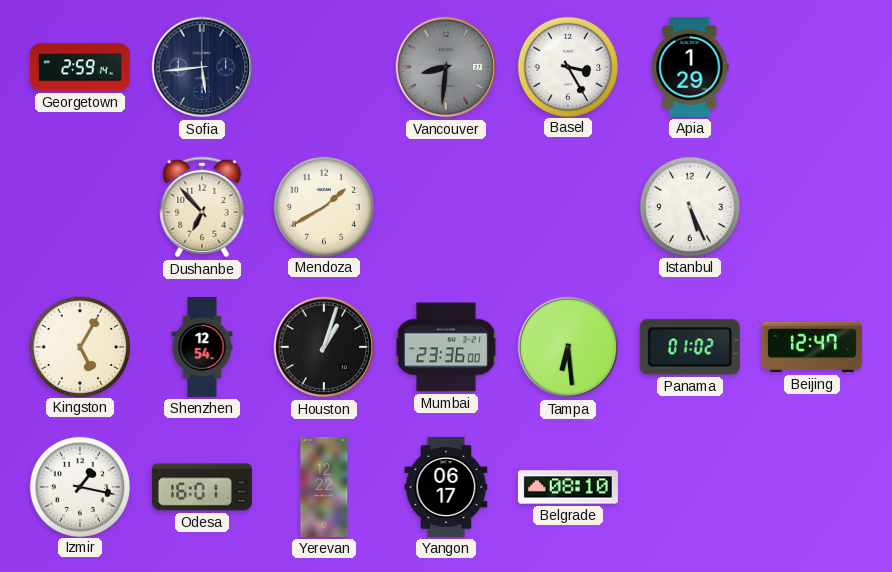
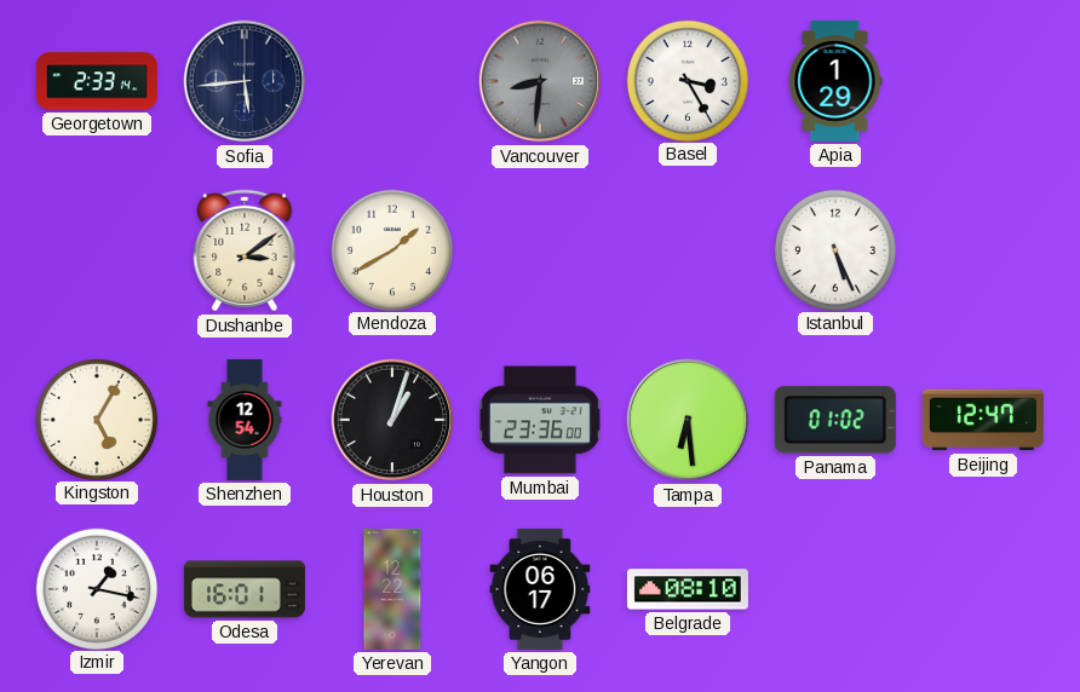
Georgetown: 2:59 -> 2:33
Dushanbe: 6:53 -> 3:09
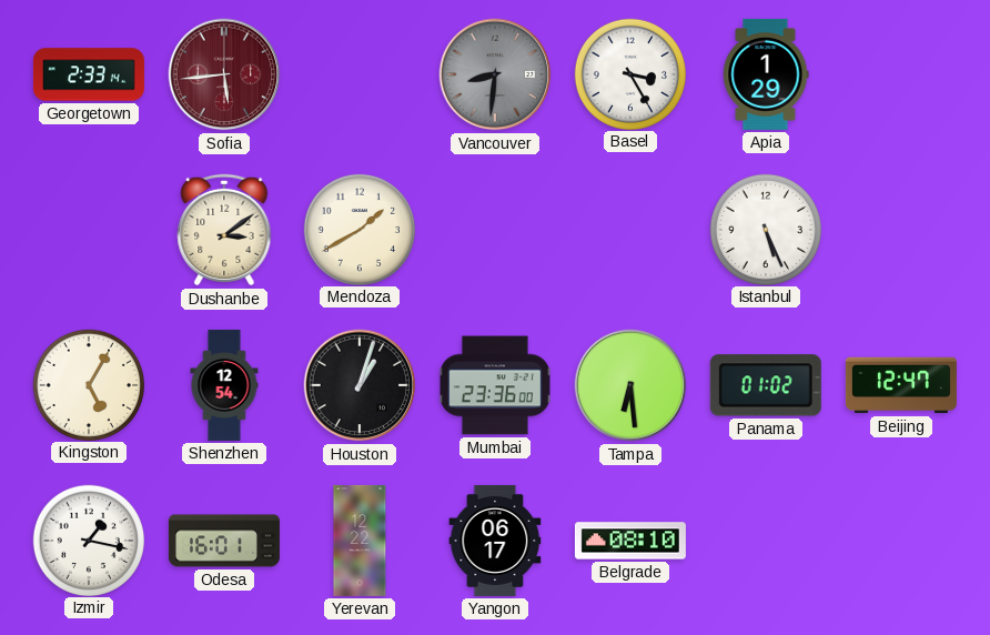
Sofia dial: navy -> burgundy
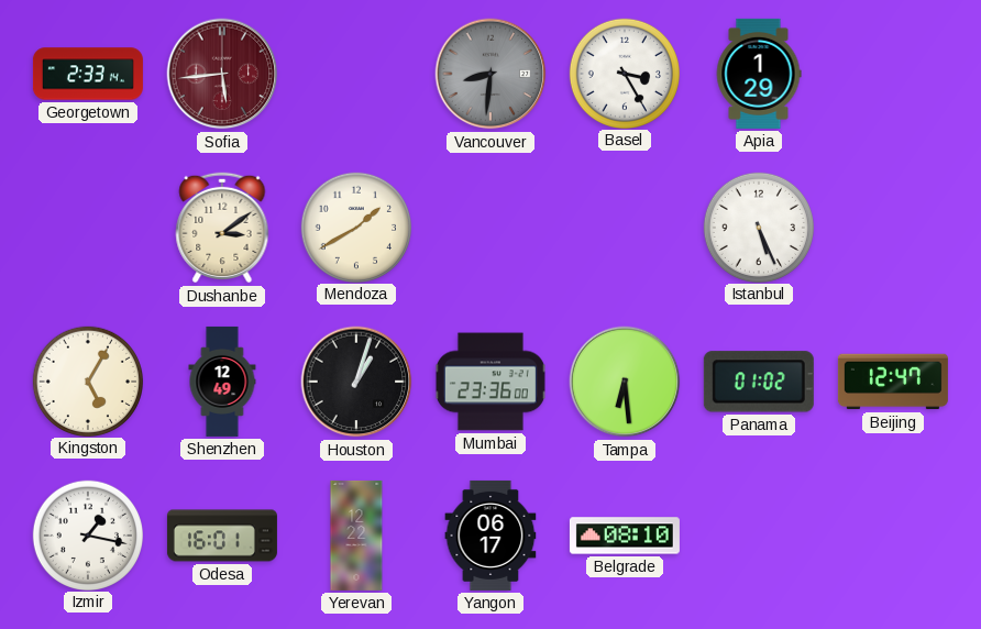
Shenzhen: 12:54 -> 12:49
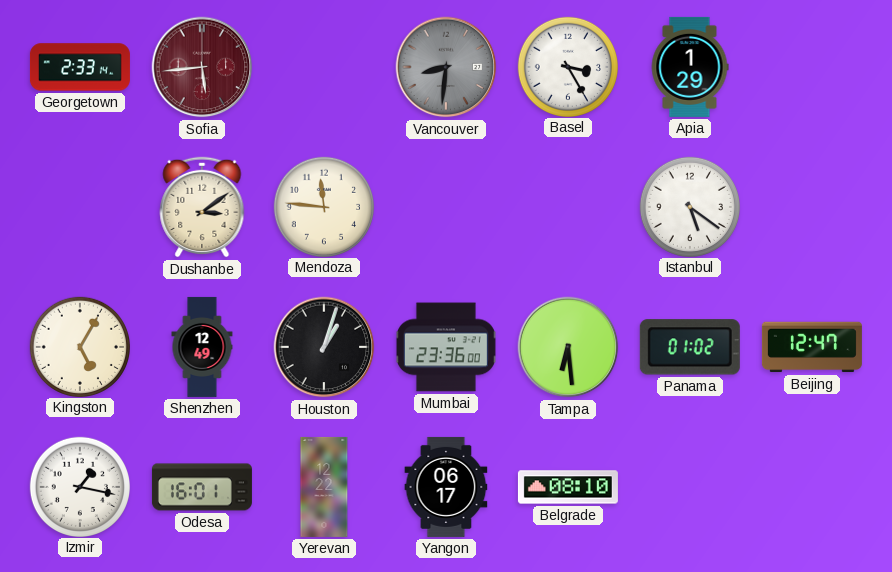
Mendoza: 1:40 -> 11:46
Istanbul: 5:26 -> 5:21
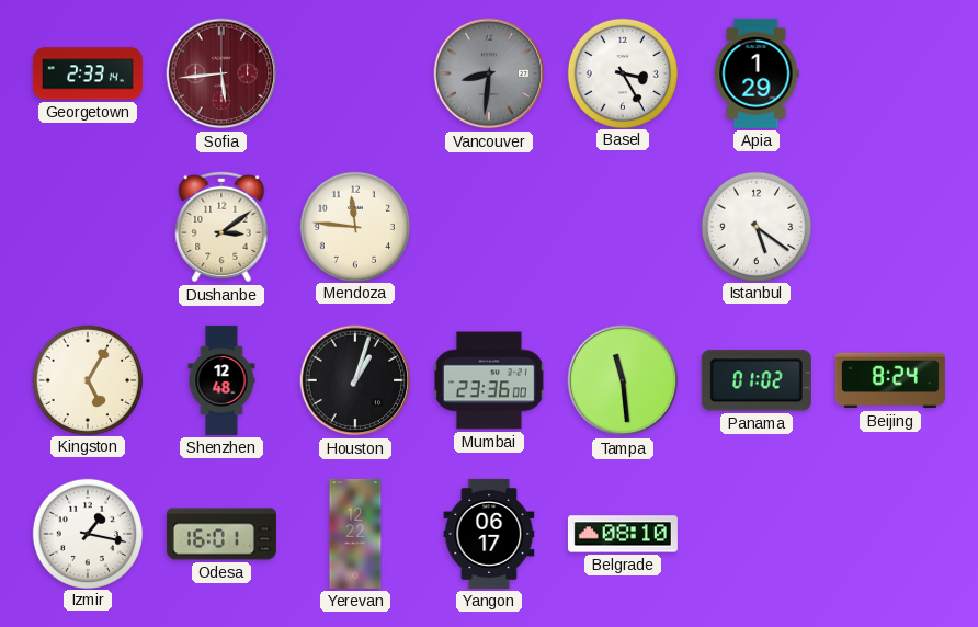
Shenzhen: 12:49 -> 12:48
Tampa: 6:29 -> 11:29
Beijing: 12:47 -> 8:24
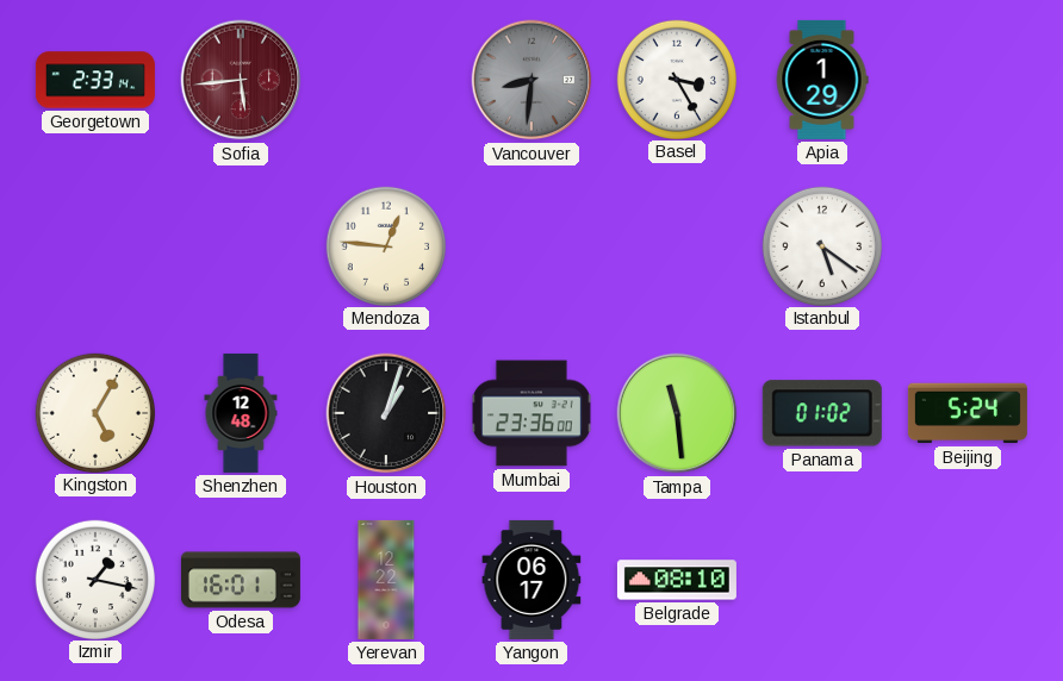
Dushanbe: 3:09 -> none
Mendoza: 11:46 -> 12:46
Beijing: 8:24 -> 5:24
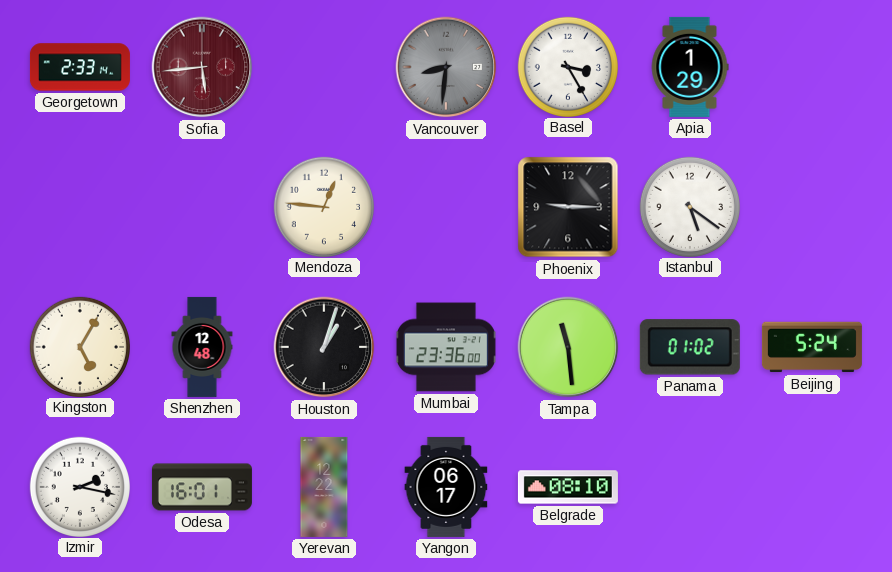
Phoenix: none -> 9:15
Izmir: 1:17 -> 2:17
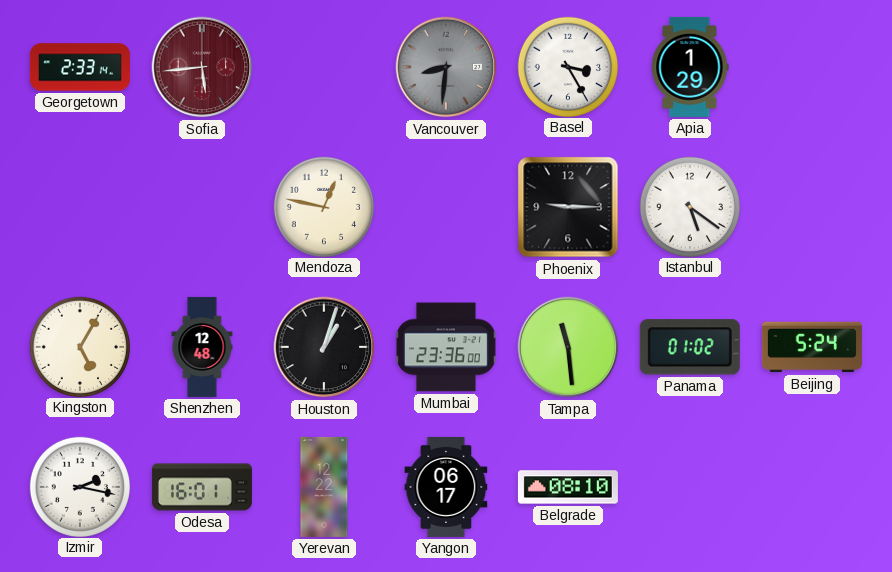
Mendoza: 12:46 -> 12:47
